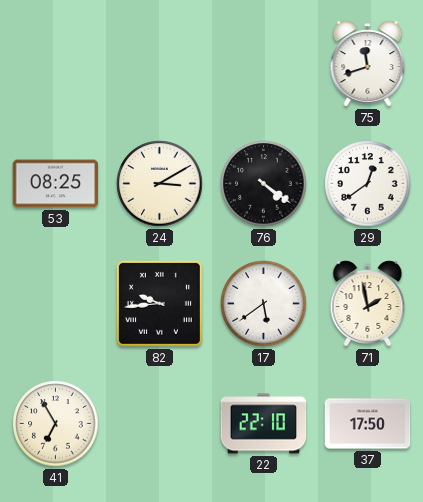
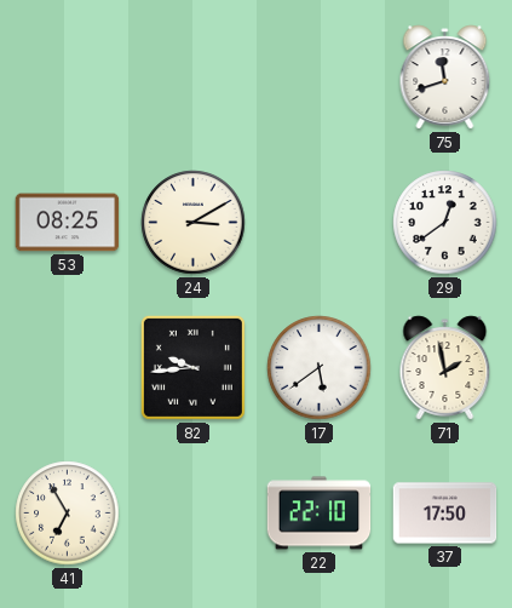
76: 4:21 -> none
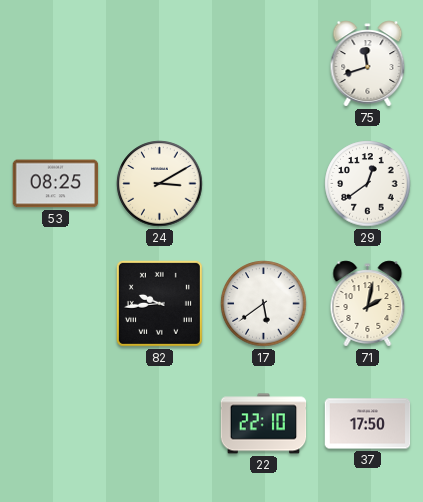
71: 1:58 -> 2:02
41: 6:55 -> none
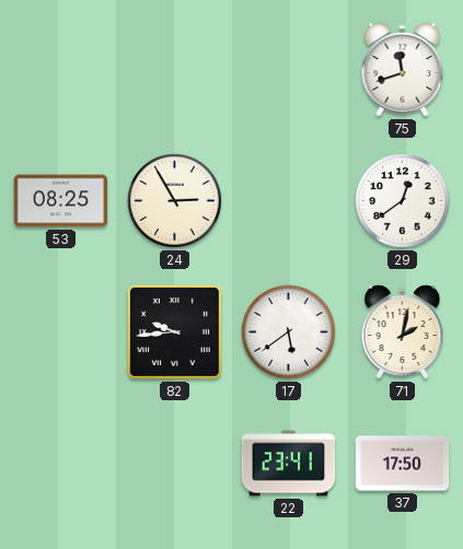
24: 3:10 -> 2:55
22: 22:10 -> 23:41
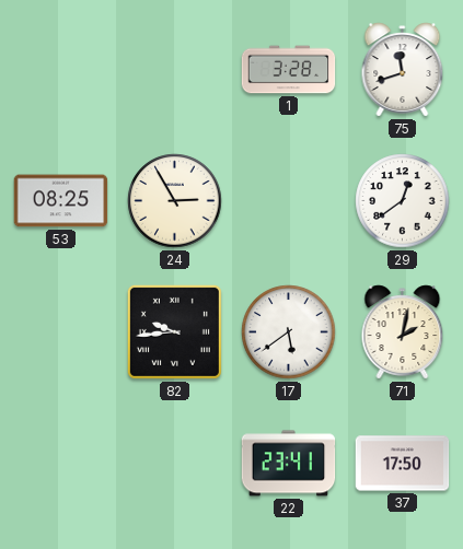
1: none -> 3:28
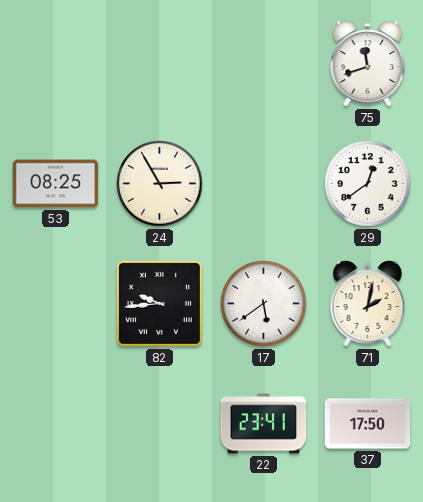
1: 3:28 -> none
